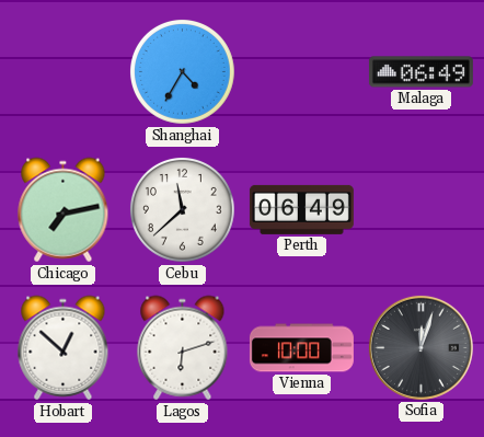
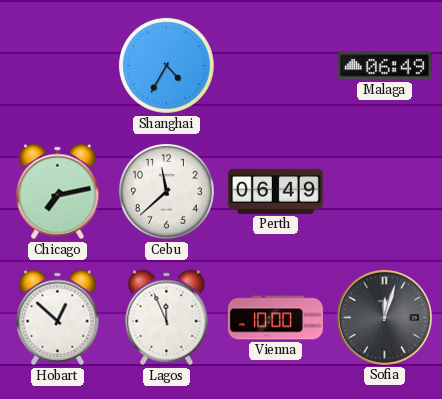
Lagos: 6:12 -> 11:56
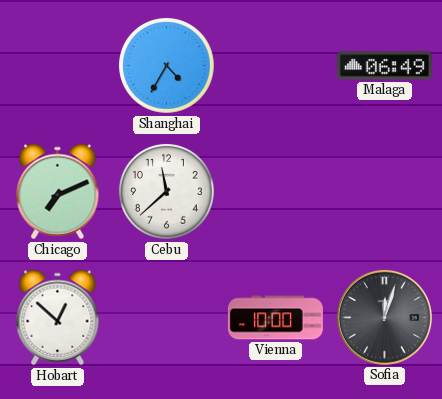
Chicago: 7:13 -> 7:11
Perth: 06:49 -> none
Lagos: 11:56 -> none
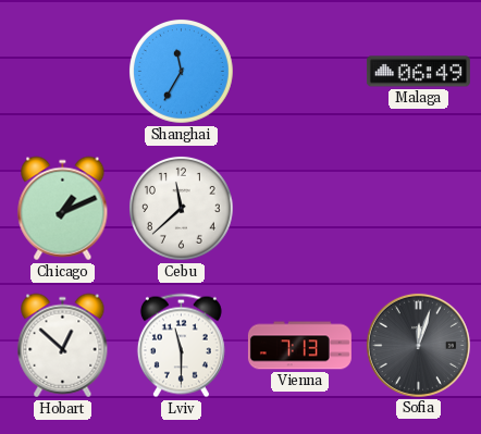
Shanghai: 4:35 -> 11:35
Chicago: 7:11 -> 1:11
Lviv: none -> 11:30
Vienna: 10:00 -> 7:13
